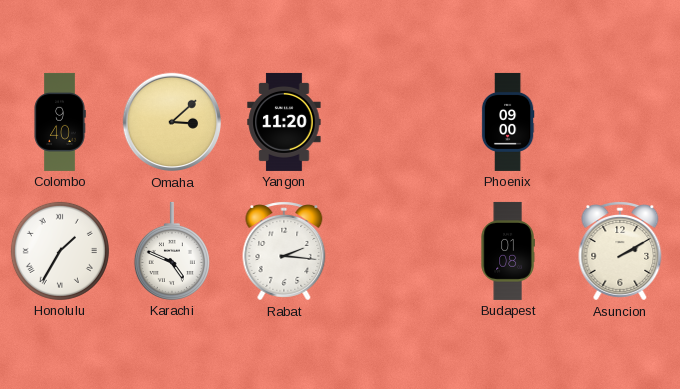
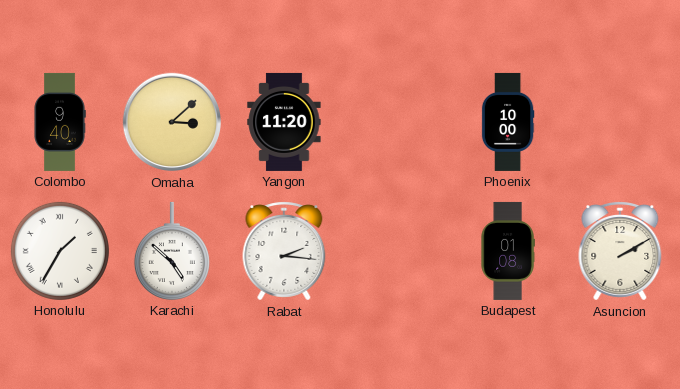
Phoenix: 09:00 -> 10:00
Karachi: 4:49 -> 4:52
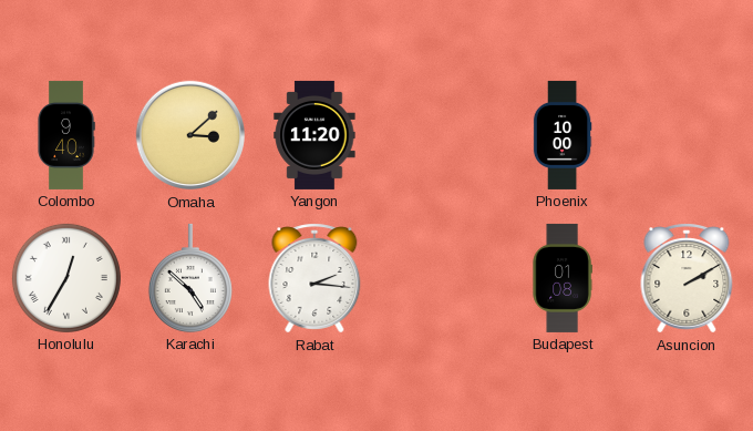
Honolulu: 1:35 -> 12:35
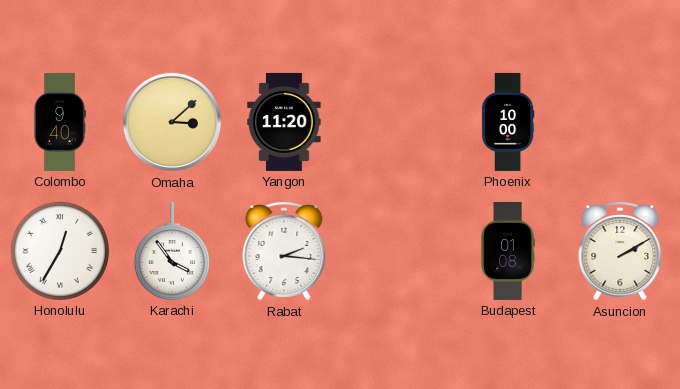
Karachi: 4:52 -> 3:54
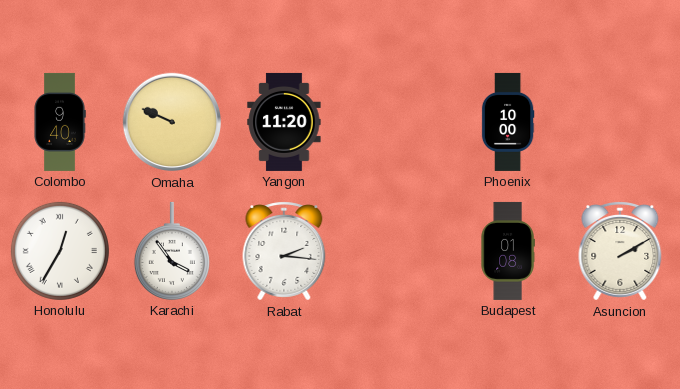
Omaha: 3:08 -> 9:49
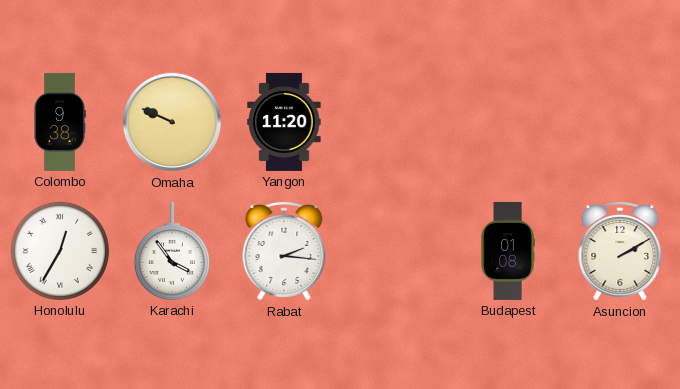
Colombo: 9:40 -> 9:38
Phoenix: 10:00 -> none
